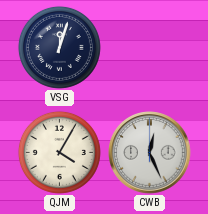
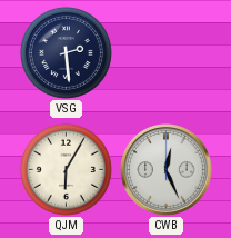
VSG: 12:03 -> 2:29
QJM: 4:05 -> 6:05
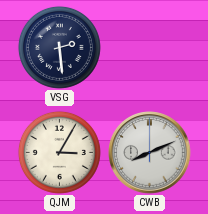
QJM: 6:05 -> 3:05
CWB: 12:26 -> 8:11
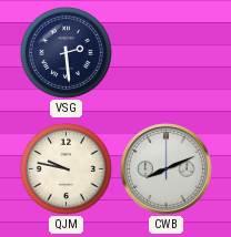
QJM: 3:05 -> 9:47
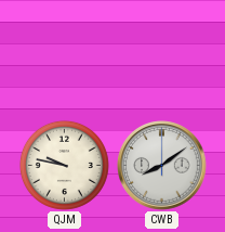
VSG: 2:29 -> none
CWB: 8:11 -> 8:09
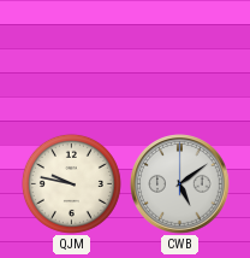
CWB: 8:09 -> 5:09
